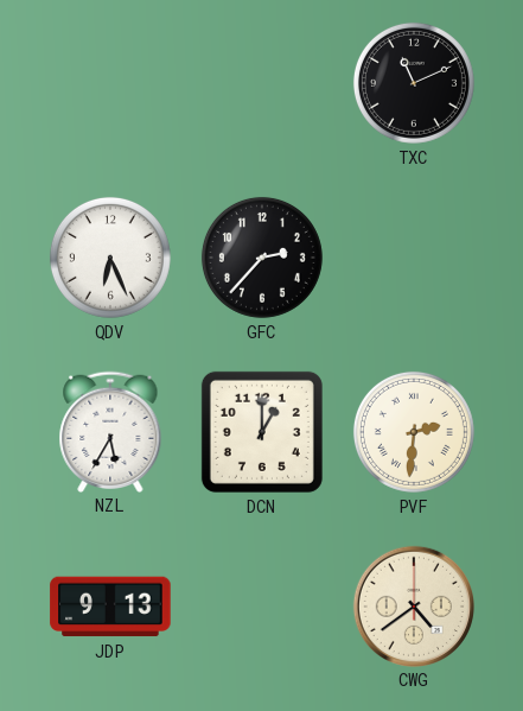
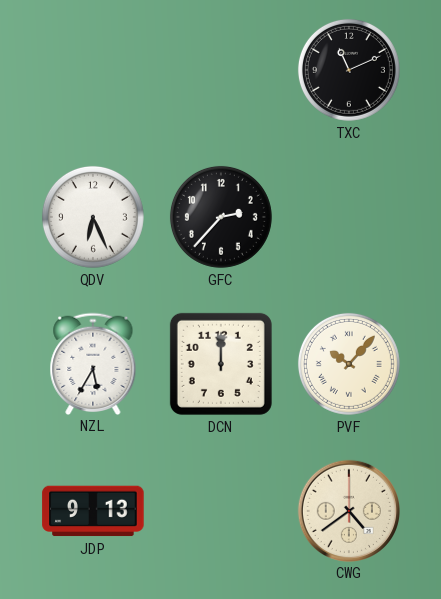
DCN: 1:00 -> 12:00
PVF: 2:31 -> 10:07
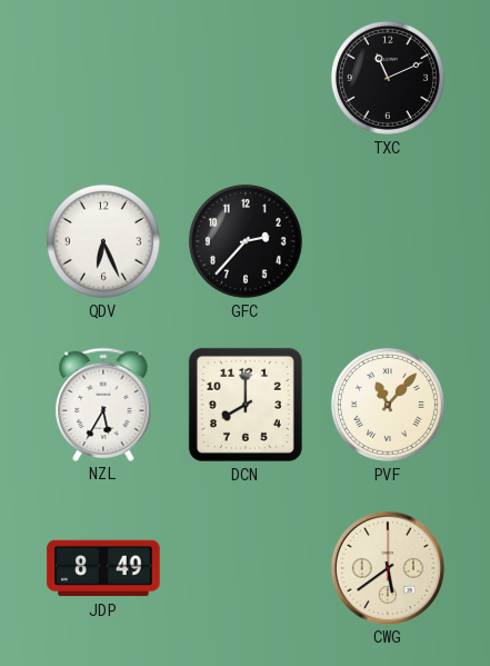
DCN: 12:00 -> 8:00
PVF: 10:07 -> 11:07
JDP: 9:13 -> 8:49
CWG: 4:39 -> 5:39
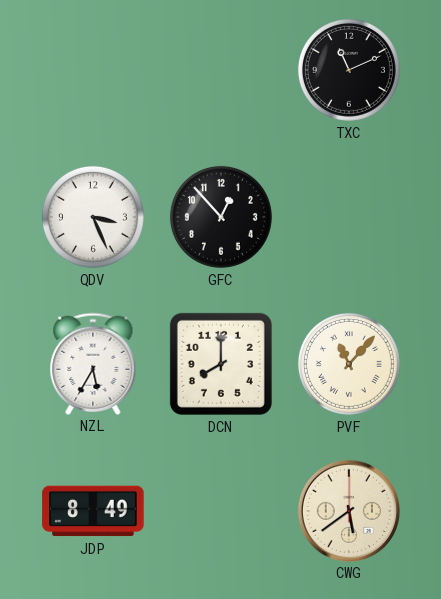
QDV: 6:26 -> 3:26
GFC: 2:37 -> 12:53
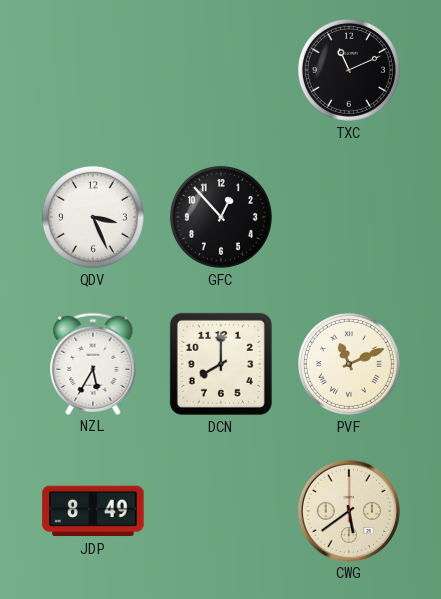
PVF: 11:07 -> 11:11
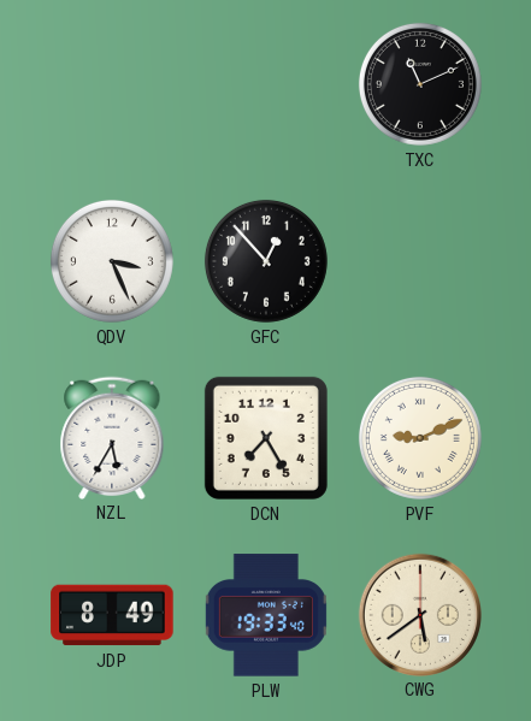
DCN: 8:00 -> 7:25
PVF: 11:11 -> 9:11
PLW: none -> 19:33
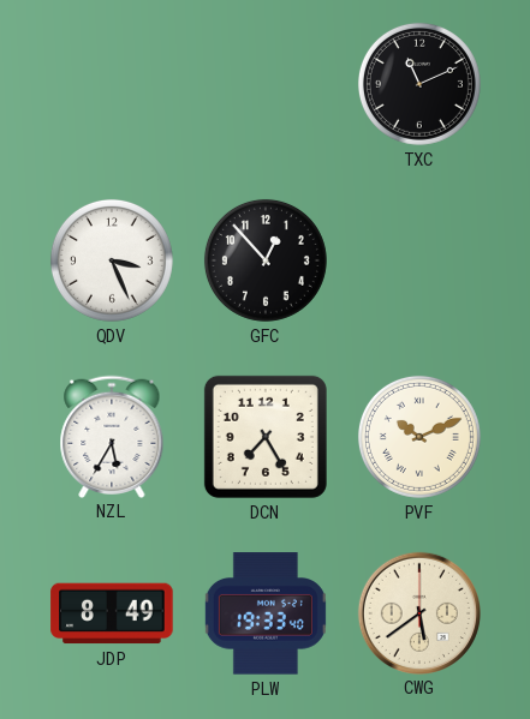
PVF: 9:11 -> 10:11
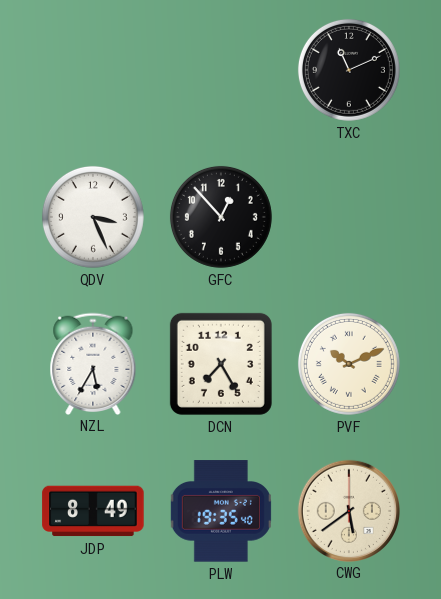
PLW: 19:33 -> 19:35
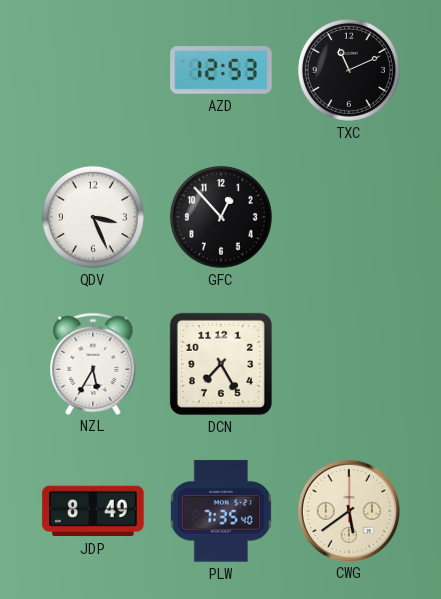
AZD: none -> 12:53
PVF: 10:11 -> none
PLW: 19:35 -> 7:35
